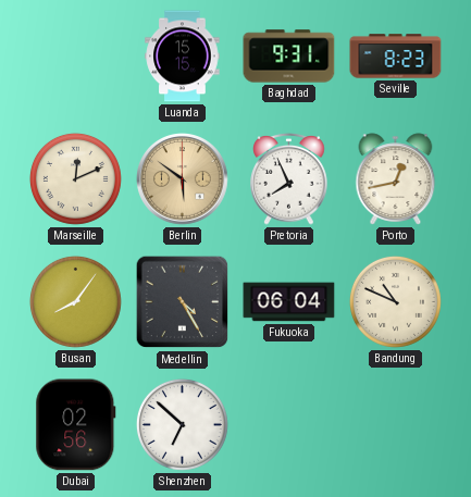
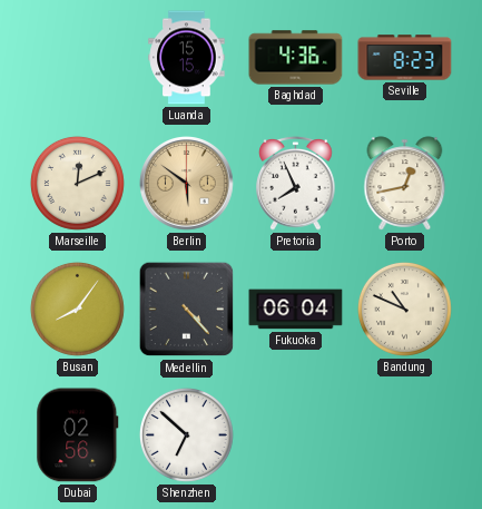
Baghdad: 9:31 -> 4:36
Medellin: 4:25 -> 4:23
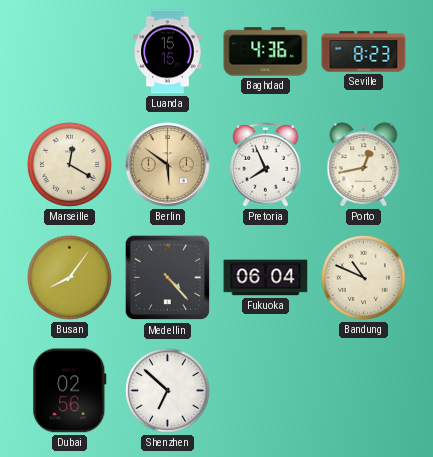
Marseille: 12:11 -> 12:20
